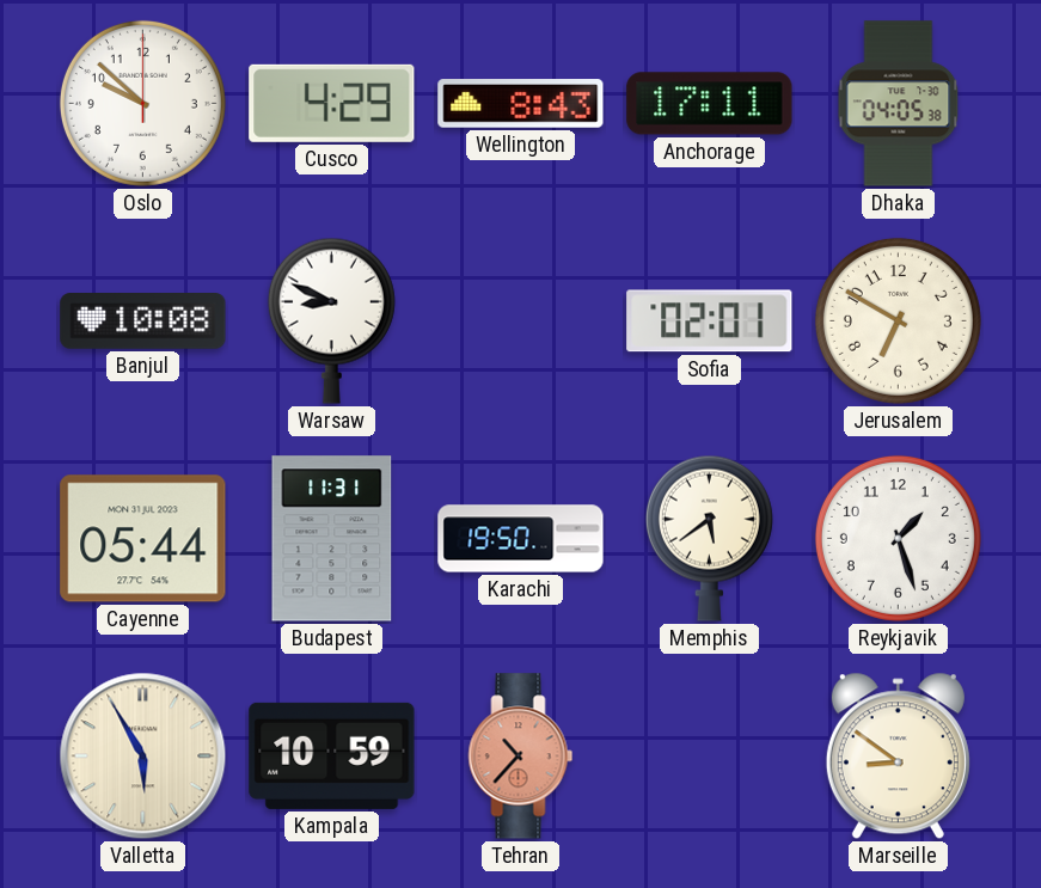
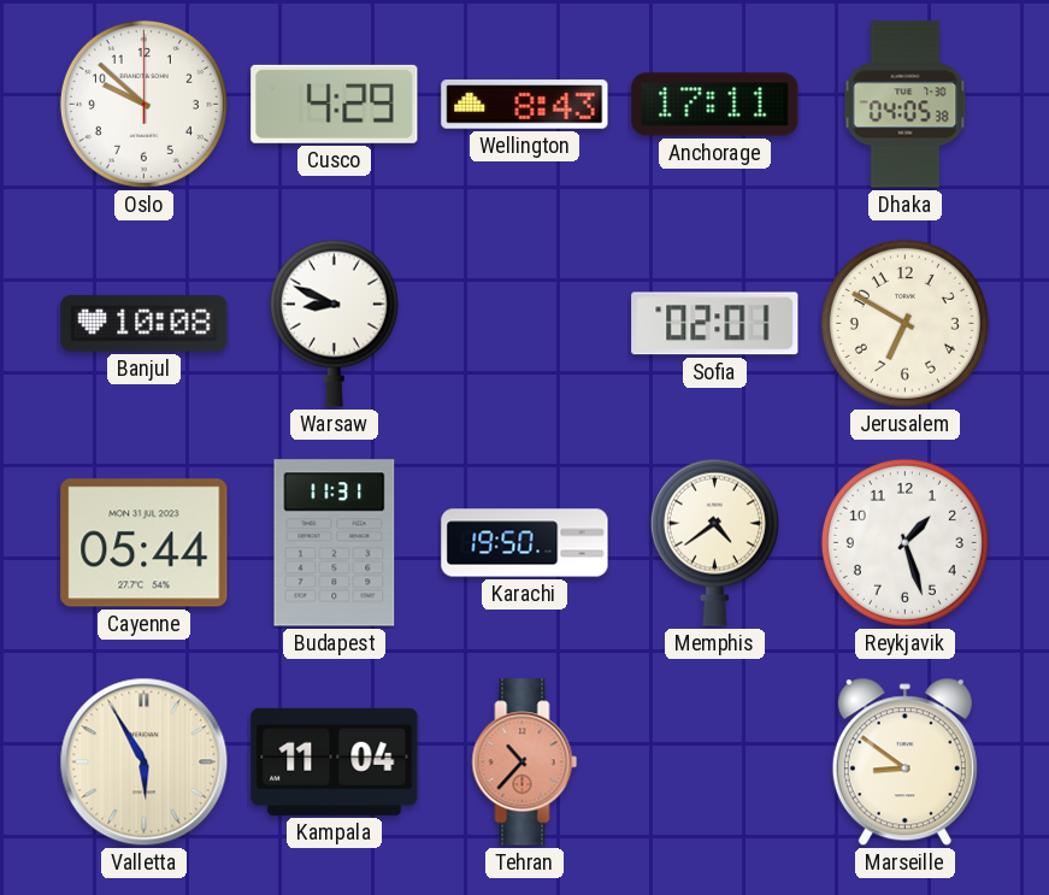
Memphis: 5:39 -> 4:39
Kampala: 10:59 -> 11:04
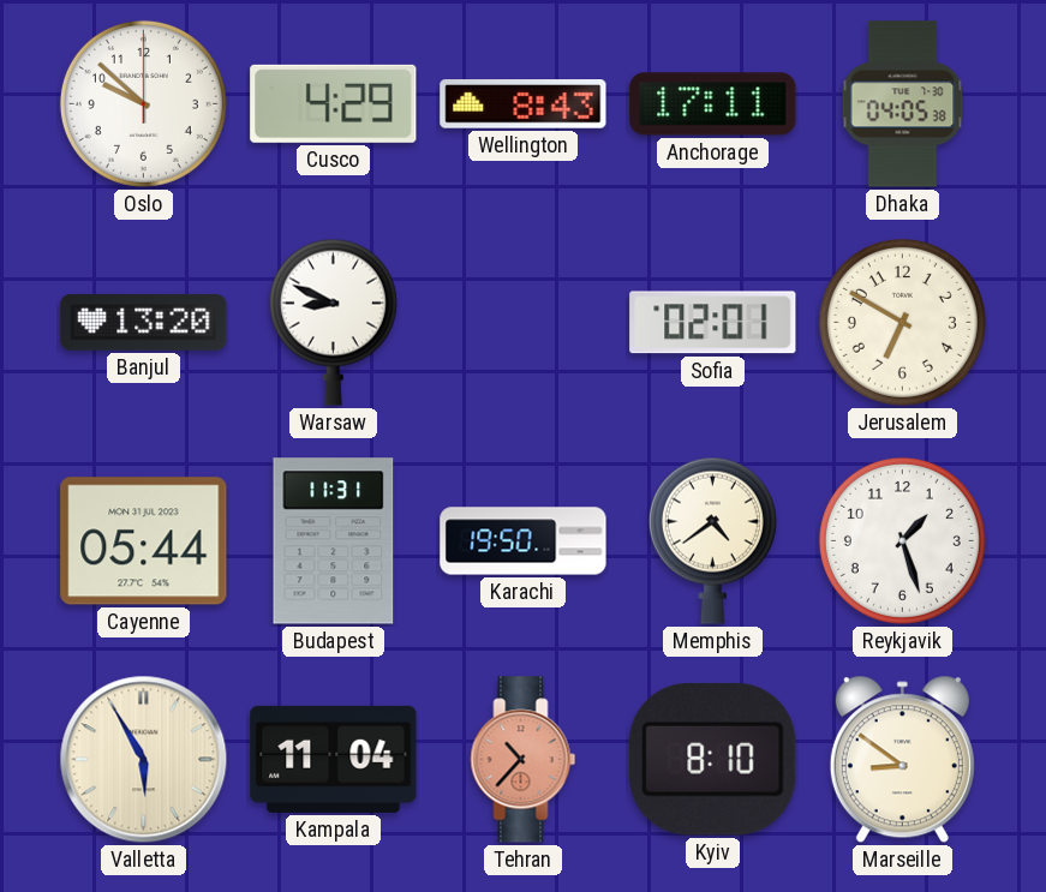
Banjul: 10:08 -> 13:20
Kyiv: none -> 8:10
